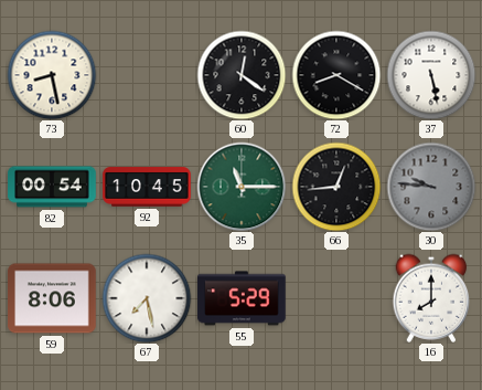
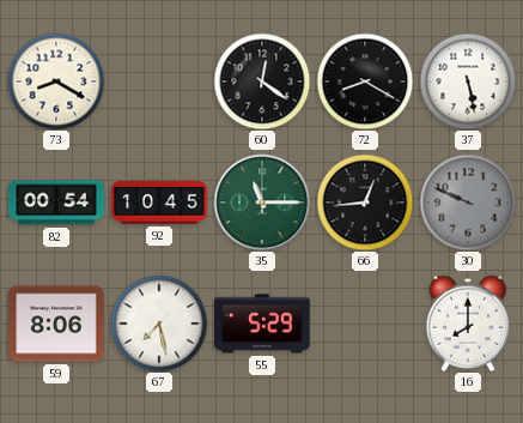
73: 8:28 -> 8:20
30: 9:46 -> 9:49
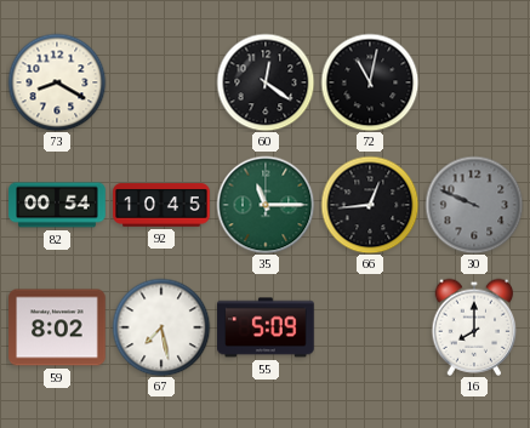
72: 8:20 -> 11:02
37: 5:28 -> none
59: 8:06 -> 8:02
55: 5:29 -> 5:09
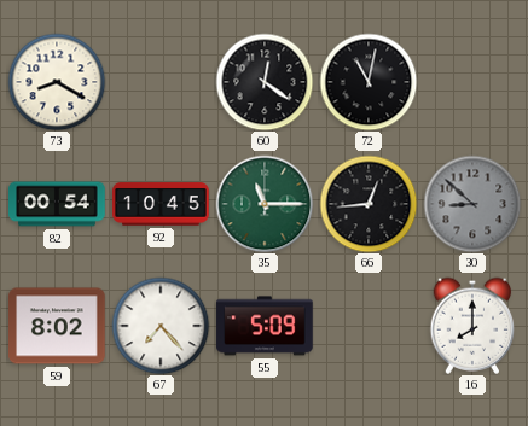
30: 9:49 -> 8:52
67: 7:28 -> 7:23
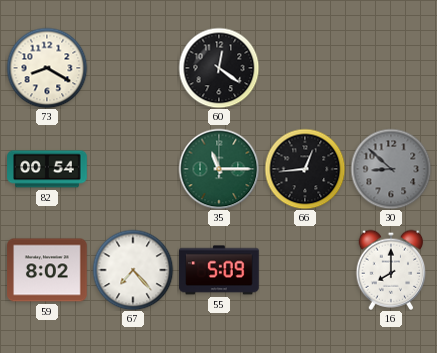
72: 11:02 -> none
92: 10:45 -> none
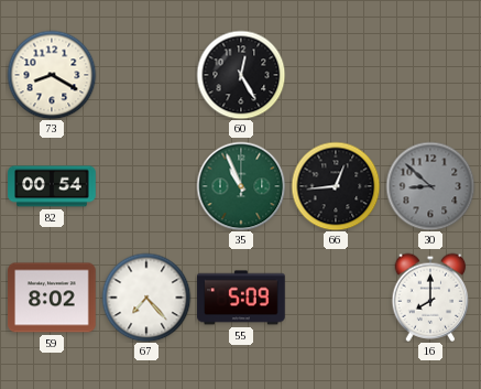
60: 12:21 -> 12:25
35: 11:15 -> 10:56
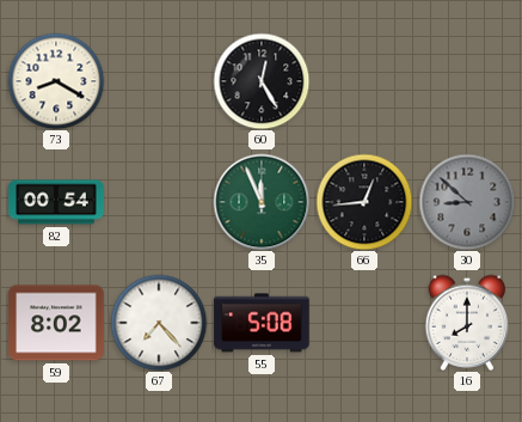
35: 10:56 -> 11:56
55: 5:09 -> 5:08
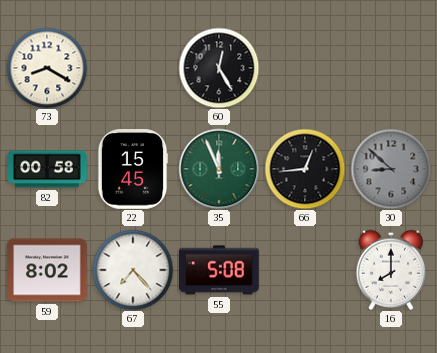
82: 00:54 -> 00:58
22: none -> 15:45
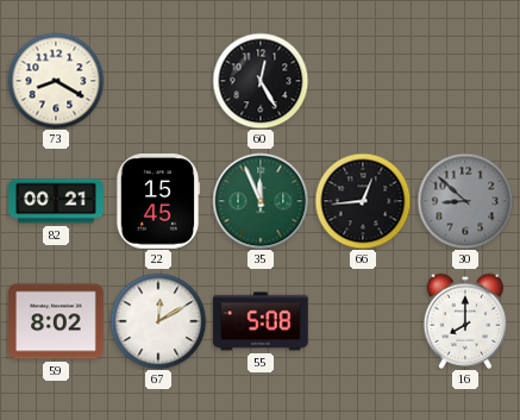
82: 00:58 -> 00:21
67: 7:23 -> 12:10
